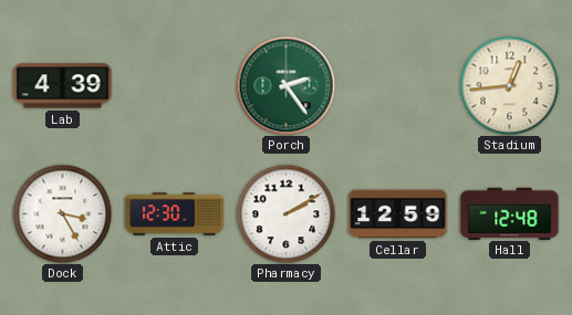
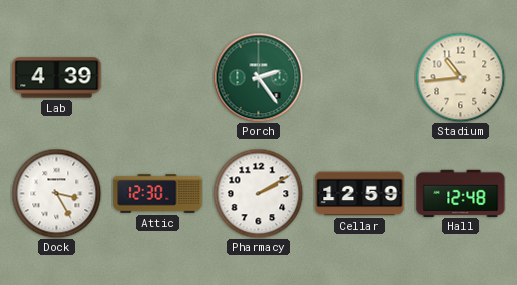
Stadium: 12:44 -> 10:44
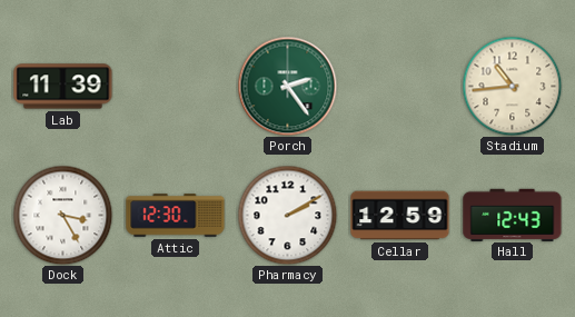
Lab: 4:39 -> 11:39
Hall: 12:48 -> 12:43
